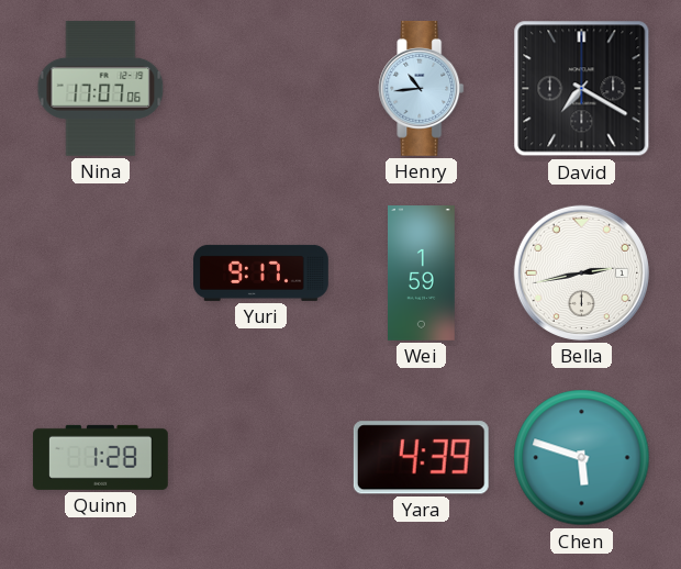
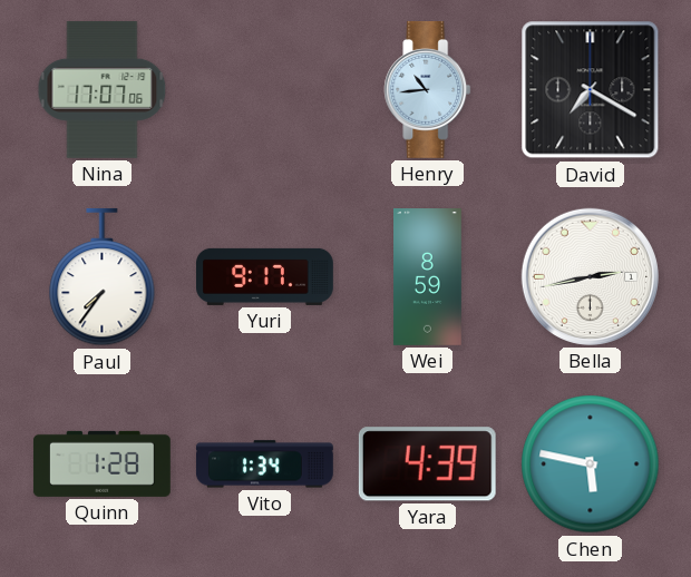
Paul: none -> 7:36
Wei: 1:59 -> 8:59
Vito: none -> 1:34
Chen: 5:48 -> 5:47
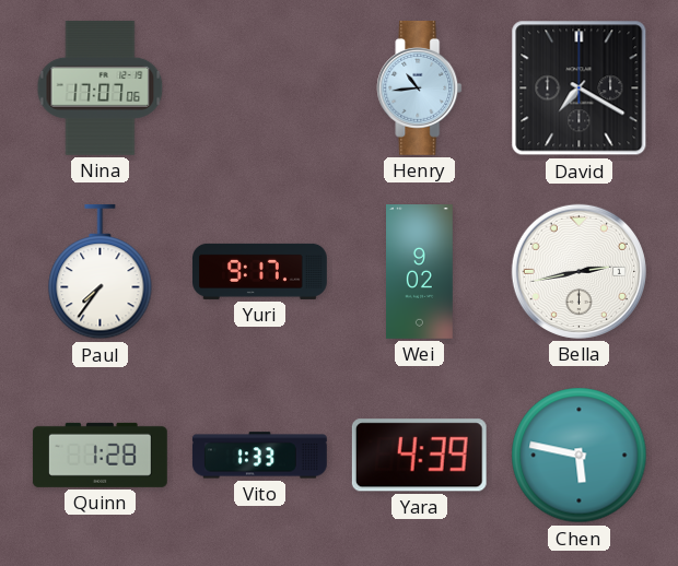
Wei: 8:59 -> 9:02
Vito: 1:34 -> 1:33
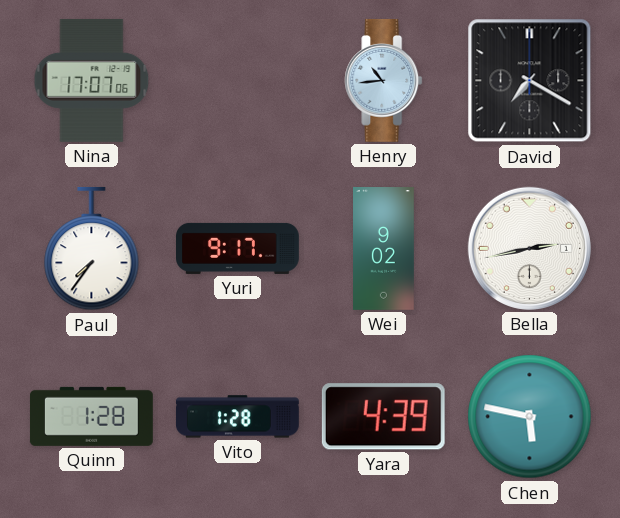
Vito: 1:33 -> 1:28
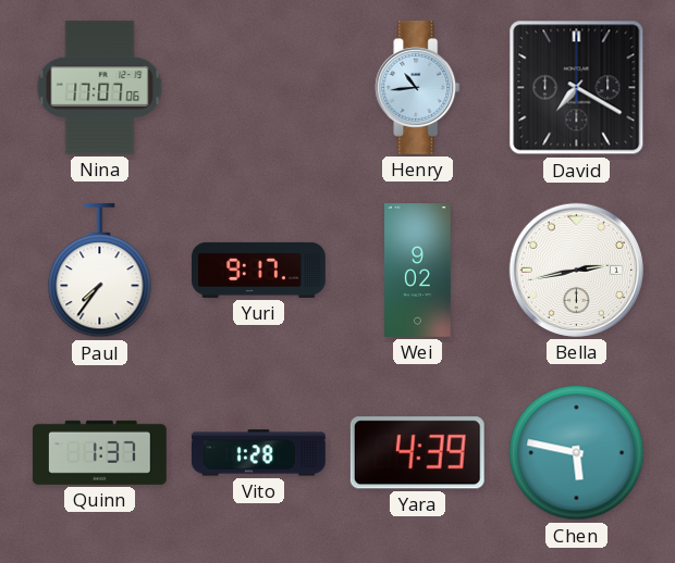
Quinn: 1:28 -> 1:37
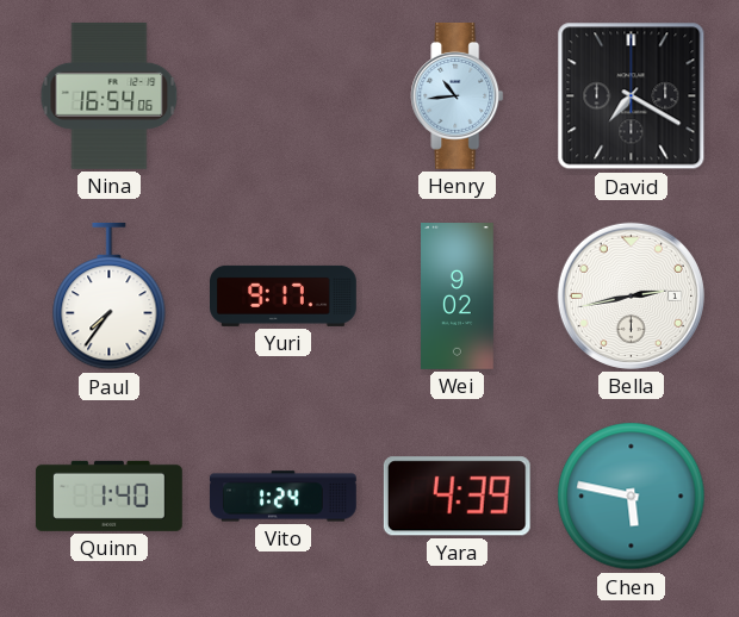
Nina: 17:07 -> 16:54
Quinn: 1:37 -> 1:40
Vito: 1:28 -> 1:24
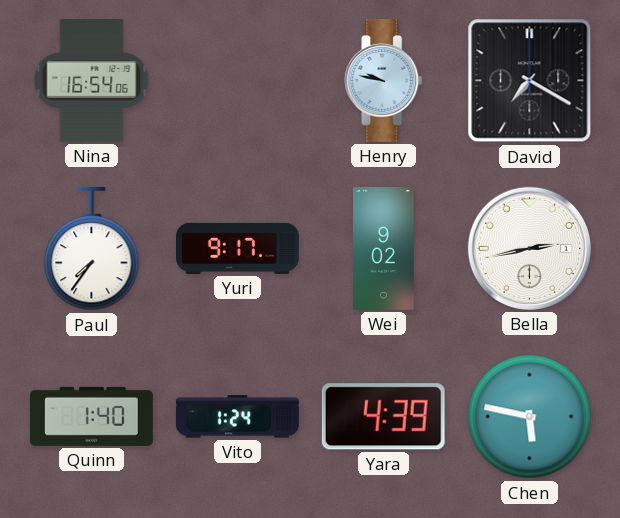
Henry: 10:44 -> 9:47
